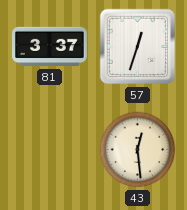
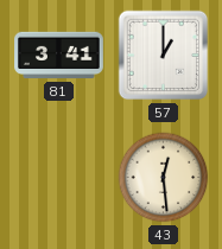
81: 3:37 -> 3:41
57: 12:33 -> 1:00
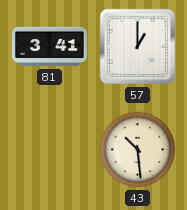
43: 12:29 -> 10:29
